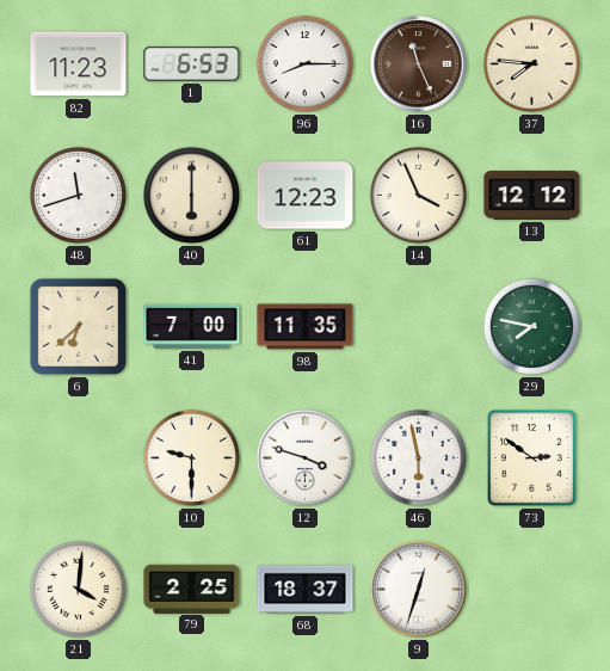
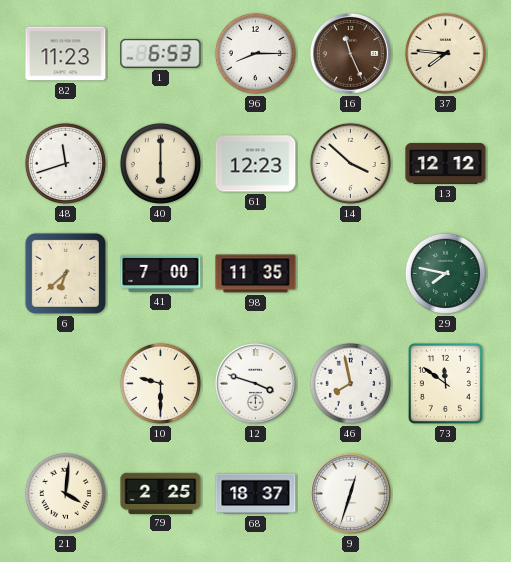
14: 3:56 -> 3:52
46: 5:58 -> 7:58
73: 2:51 -> 11:51
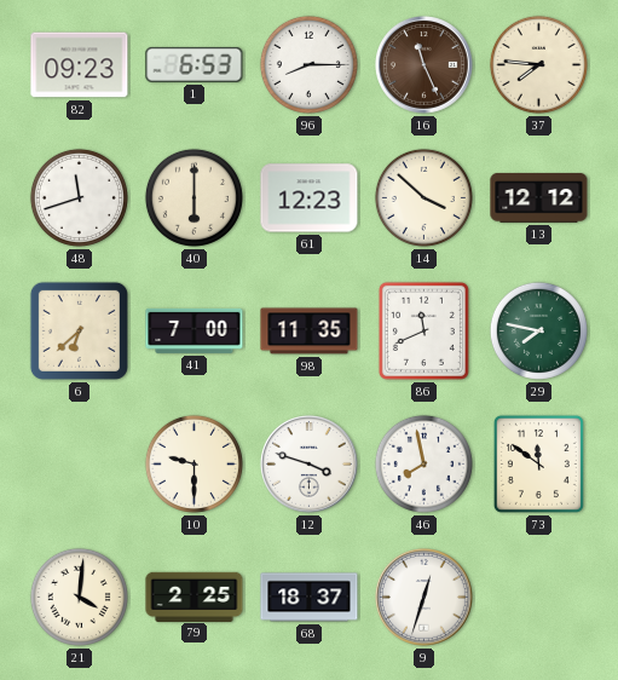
82: 11:23 -> 09:23
86: none -> 11:41
